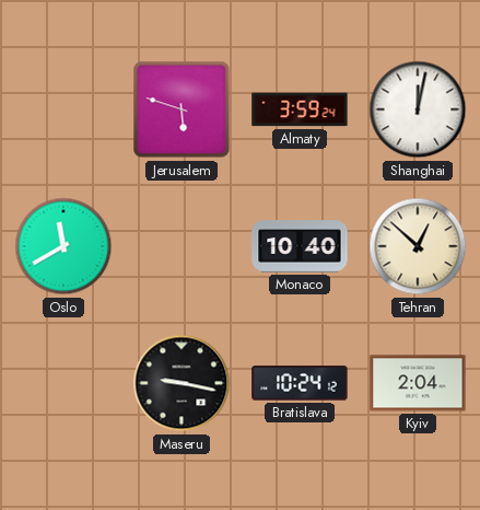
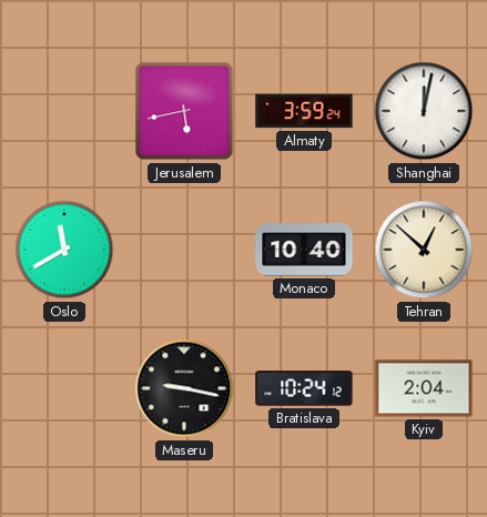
Jerusalem: 5:48 -> 5:43
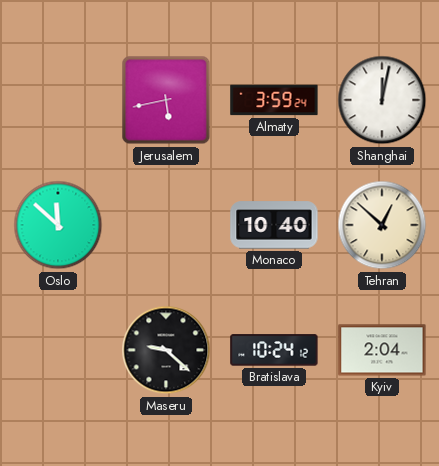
Oslo: 11:40 -> 11:52
Maseru: 9:17 -> 9:22
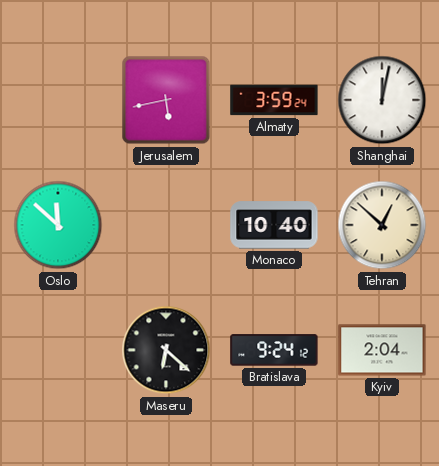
Maseru: 9:22 -> 6:22
Bratislava: 10:24 -> 9:24
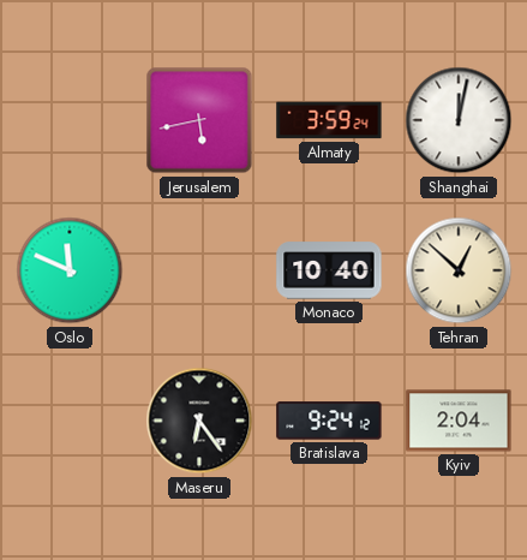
Oslo: 11:52 -> 11:49
Maseru: 6:22 -> 6:24
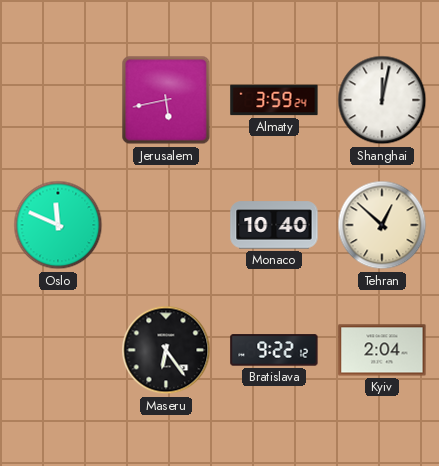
Bratislava: 9:24 -> 9:22
